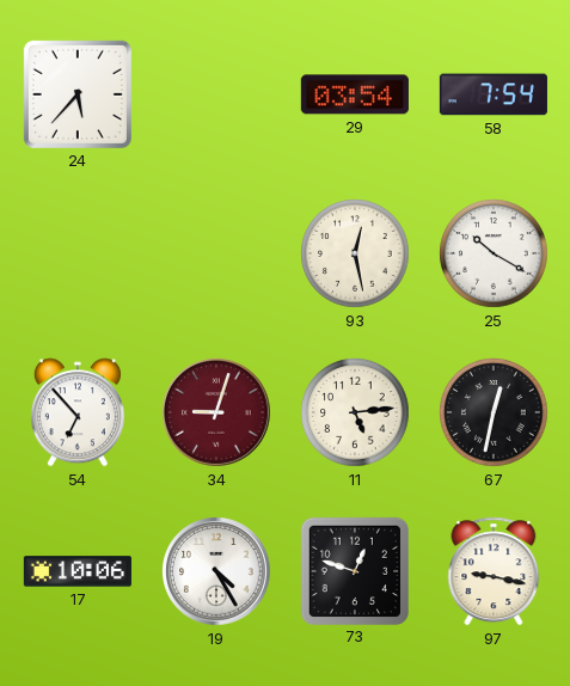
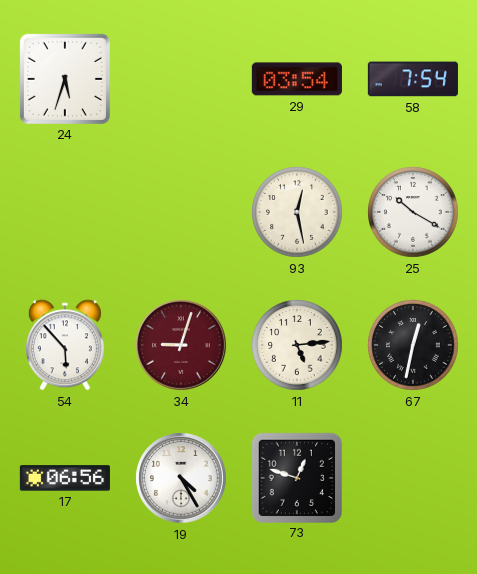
24: 5:37 -> 5:33
54: 6:53 -> 5:53
17: 10:06 -> 06:56
97: 9:17 -> none
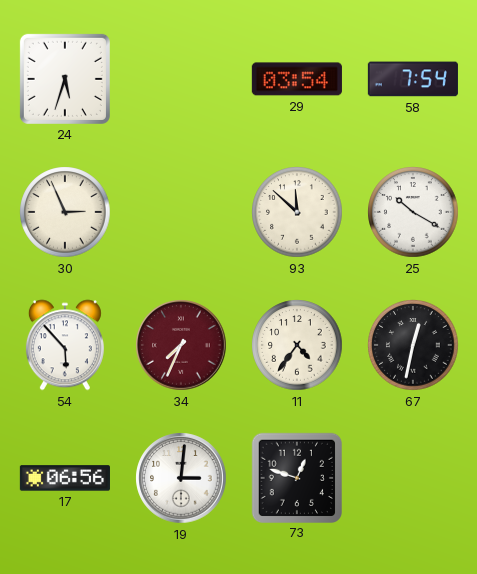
30: none -> 2:56
93: 12:28 -> 11:52
34: 9:03 -> 7:34
11: 5:14 -> 4:36
19: 4:25 -> 3:01
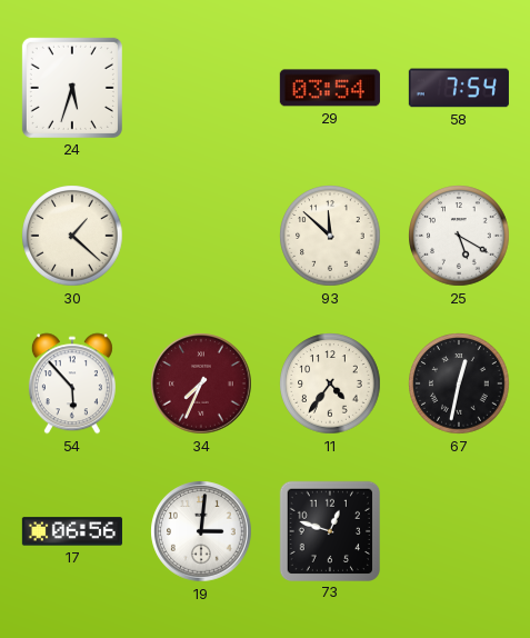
30: 2:56 -> 1:22
25: 10:20 -> 5:20
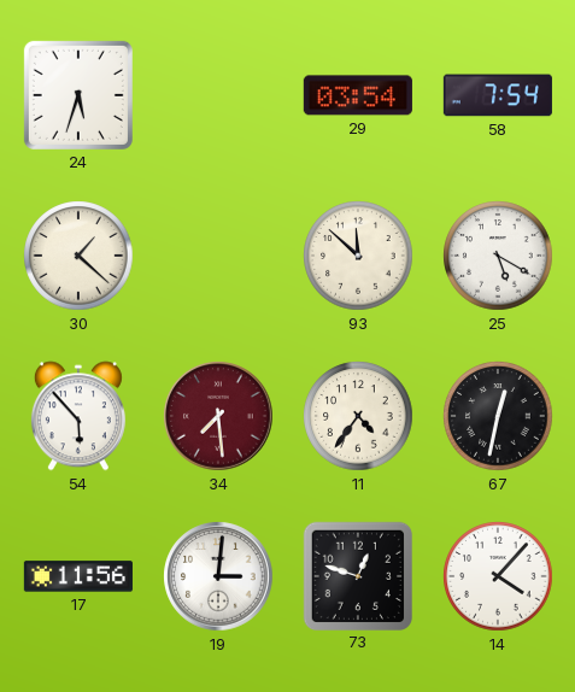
34: 7:34 -> 7:29
17: 06:56 -> 11:56
14: none -> 4:07
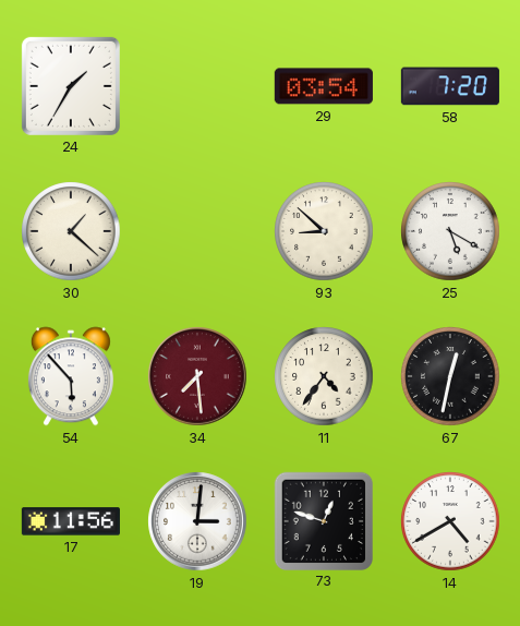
24: 5:33 -> 1:35
58: 7:54 -> 7:20
93: 11:52 -> 8:52
14: 4:07 -> 4:40
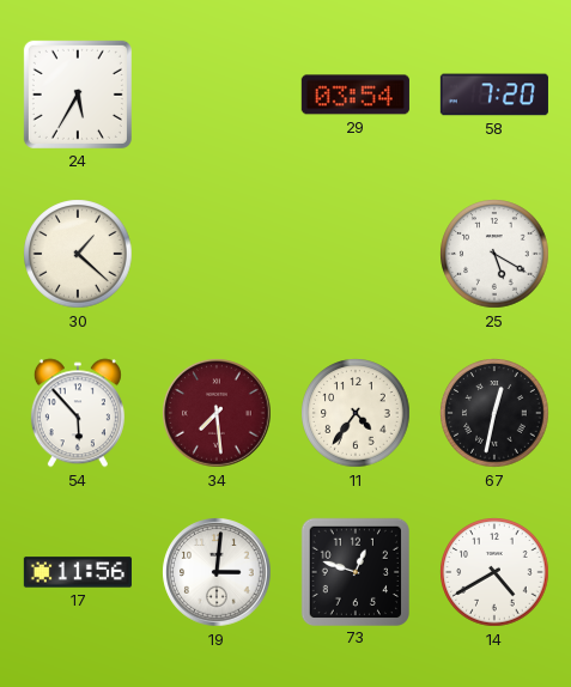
24: 1:35 -> 5:35
93: 8:52 -> none
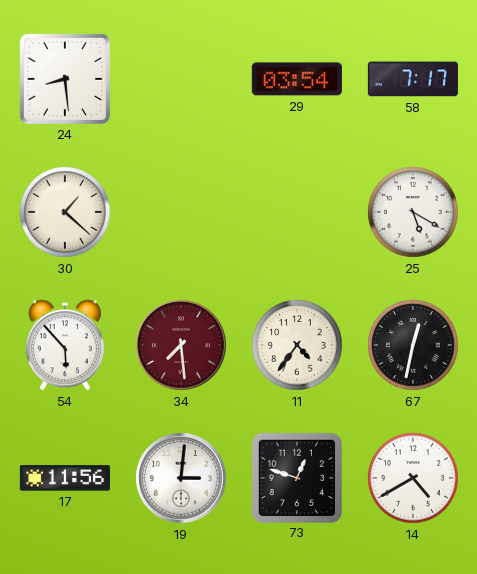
24: 5:35 -> 8:29
58: 7:20 -> 7:17
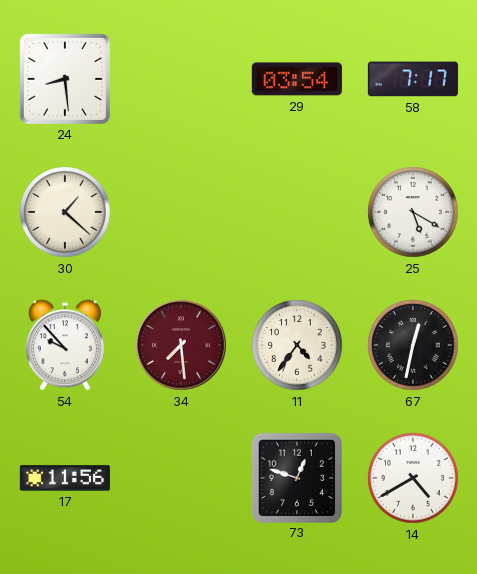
54: 5:53 -> 9:53
19: 3:01 -> none
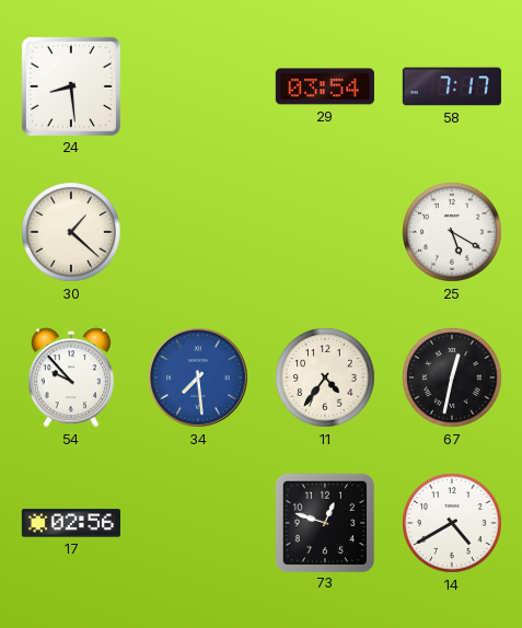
34 dial: burgundy -> blue
17: 11:56 -> 02:56
